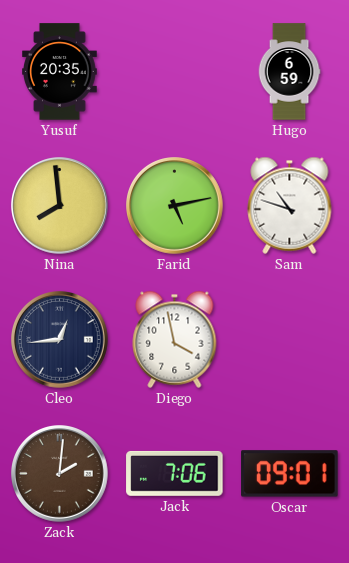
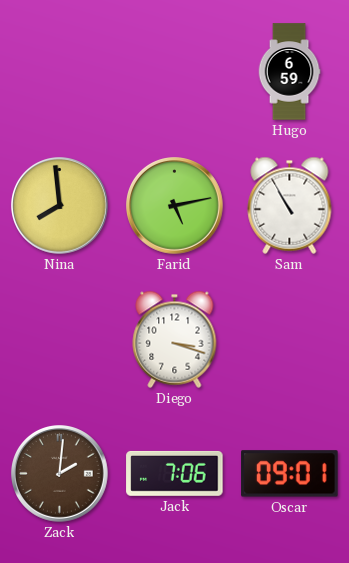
Yusuf: 20:35 -> none
Sam: 10:48 -> 10:55
Cleo: 12:44 -> none
Diego: 3:58 -> 3:18
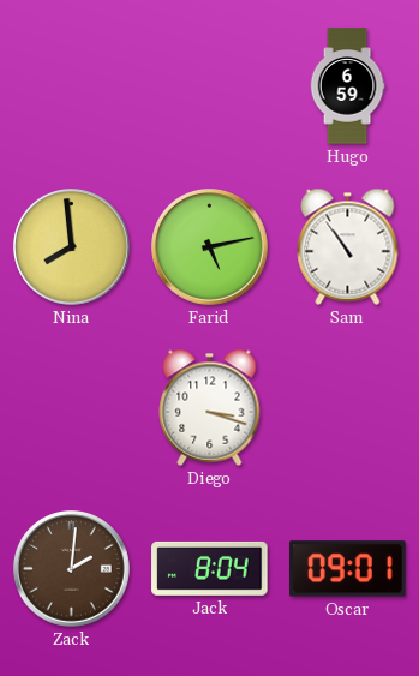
Sam: 10:55 -> 10:54
Jack: 7:06 -> 8:04
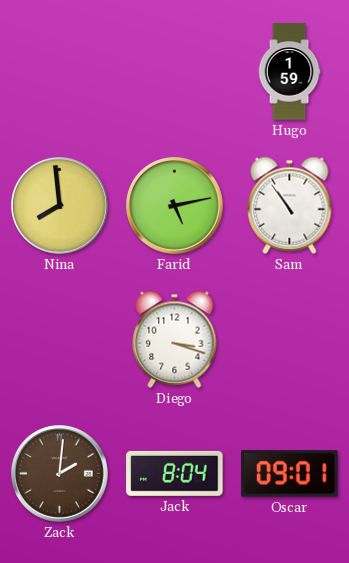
Hugo: 6:59 -> 1:59
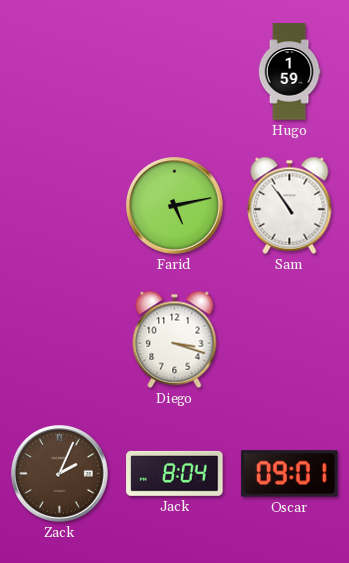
Nina: 7:59 -> none
Zack: 2:01 -> 2:04
